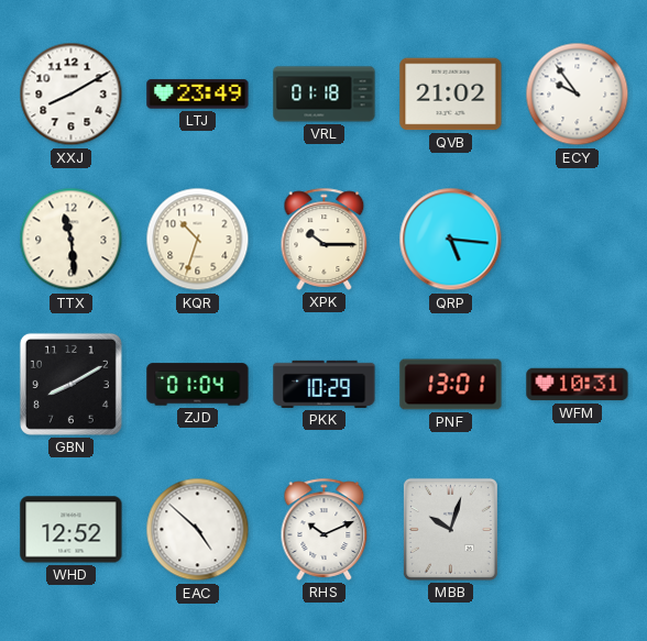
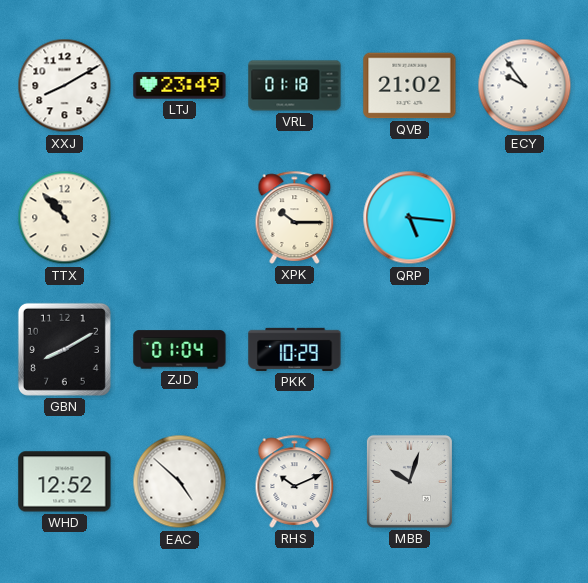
TTX: 11:29 -> 10:53
KQR: 10:33 -> none
PNF: 13:01 -> none
WFM: 10:31 -> none
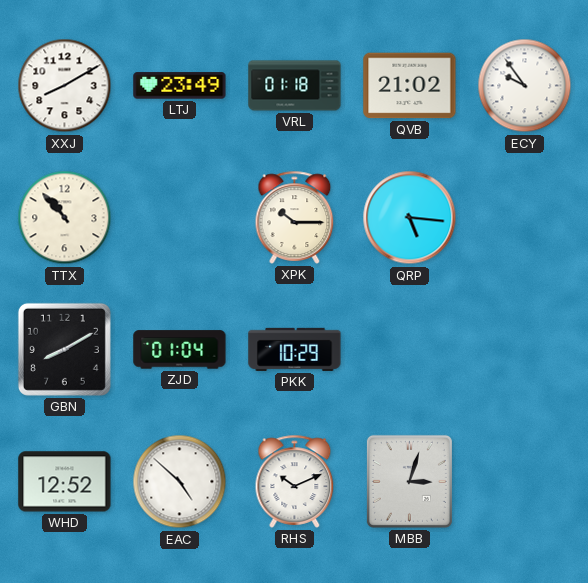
MBB: 10:03 -> 3:03
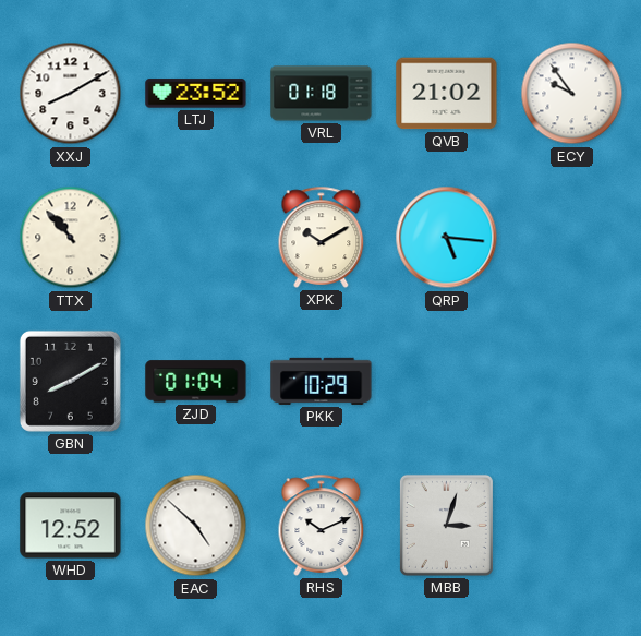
LTJ: 23:49 -> 23:52
XPK: 10:15 -> 10:10
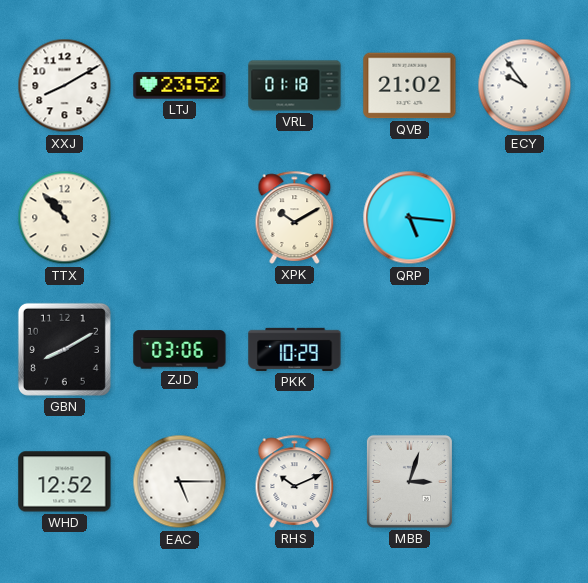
ZJD: 01:04 -> 03:06
EAC: 4:52 -> 5:15
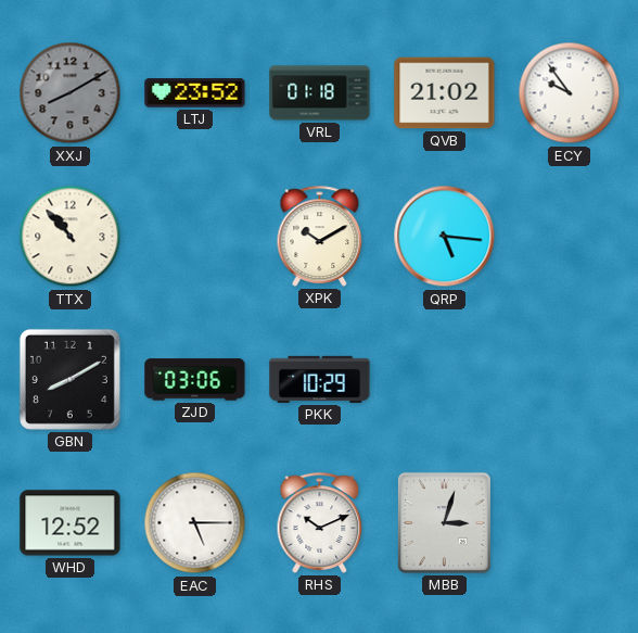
XXJ dial: white -> grey
